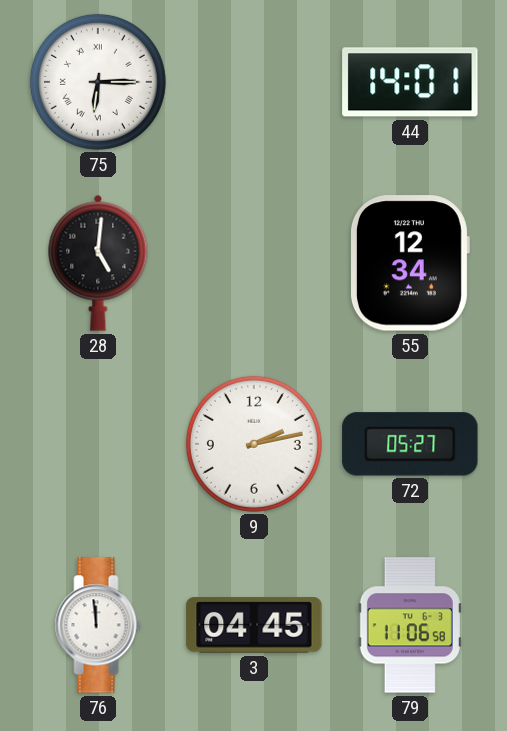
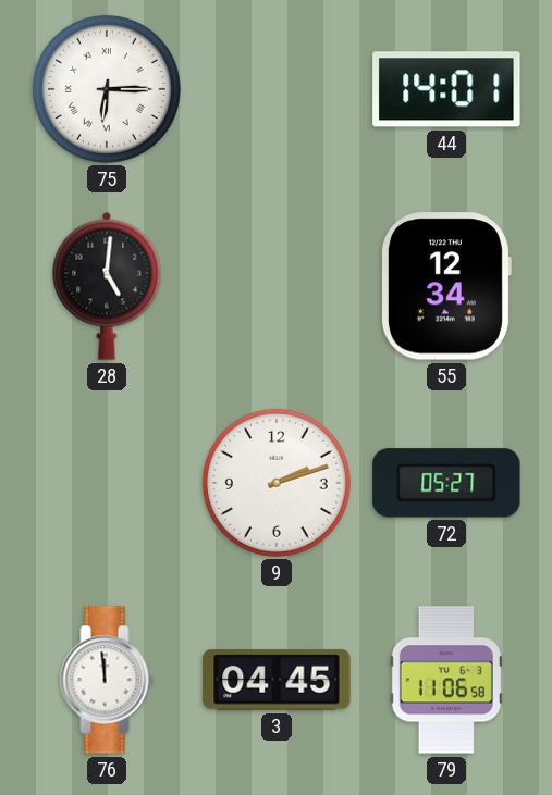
9: 2:13 -> 2:12
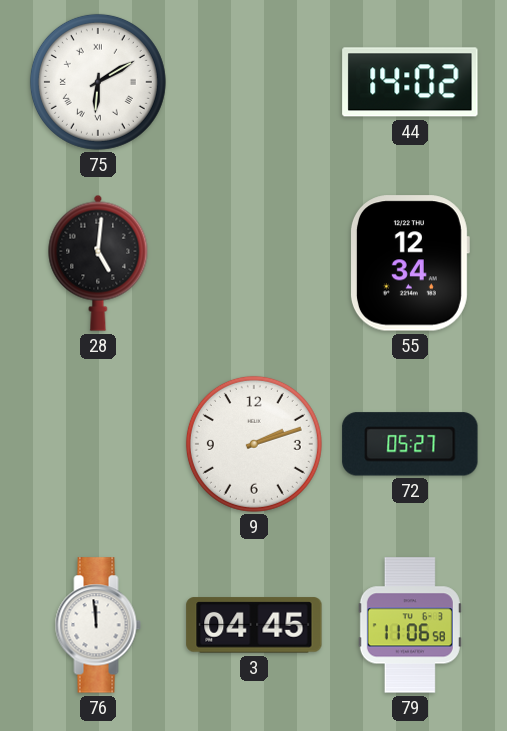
75: 6:15 -> 6:10
44: 14:01 -> 14:02
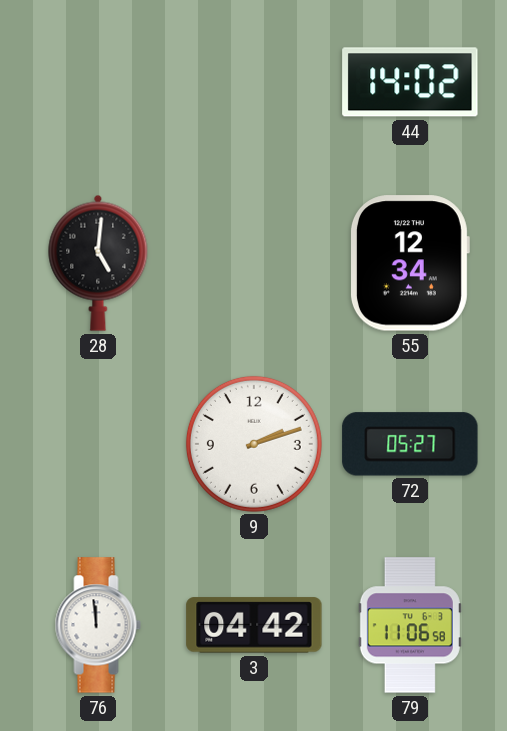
75: 6:10 -> none
3: 04:45 -> 04:42
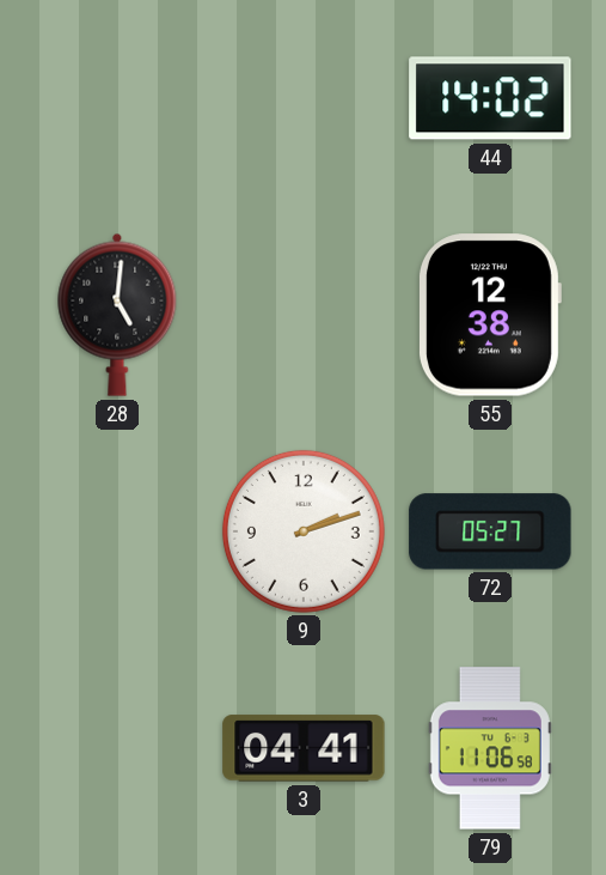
55: 12:34 -> 12:38
76: 11:59 -> none
3: 04:42 -> 04:41
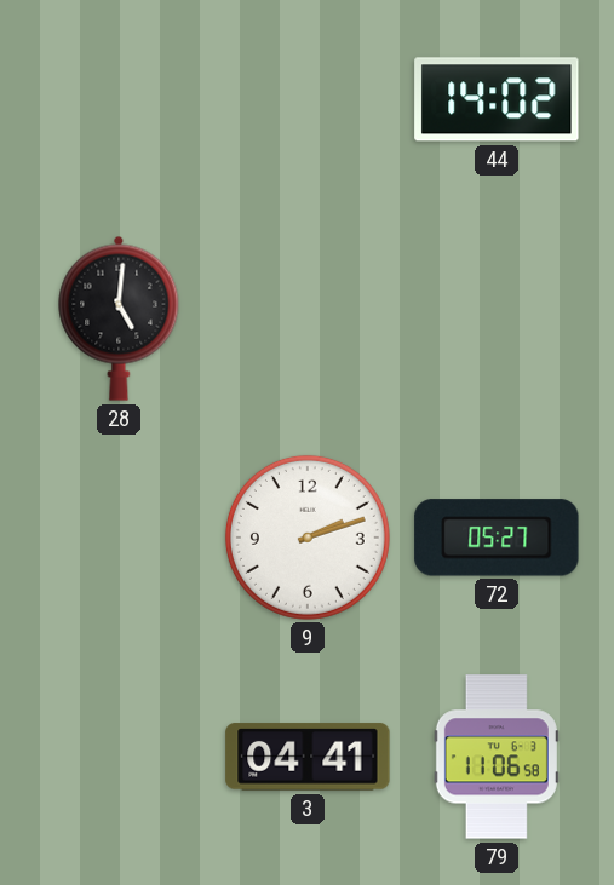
55: 12:38 -> none
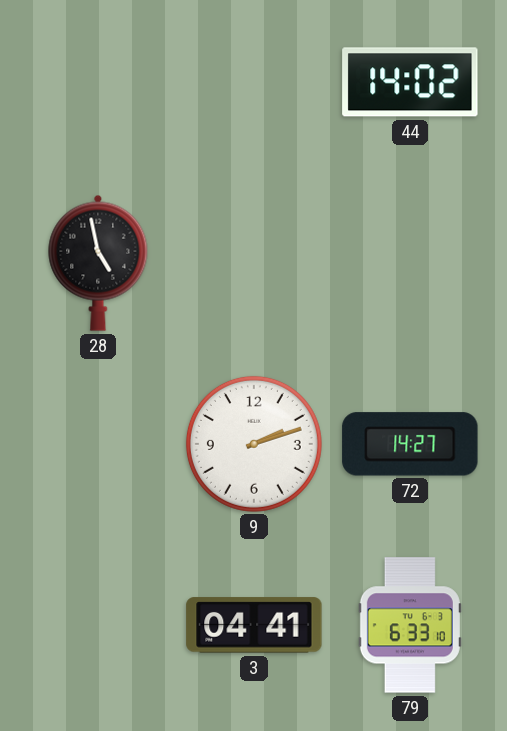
28: 5:01 -> 4:58
72: 05:27 -> 14:27
79: 11:06 -> 6:33
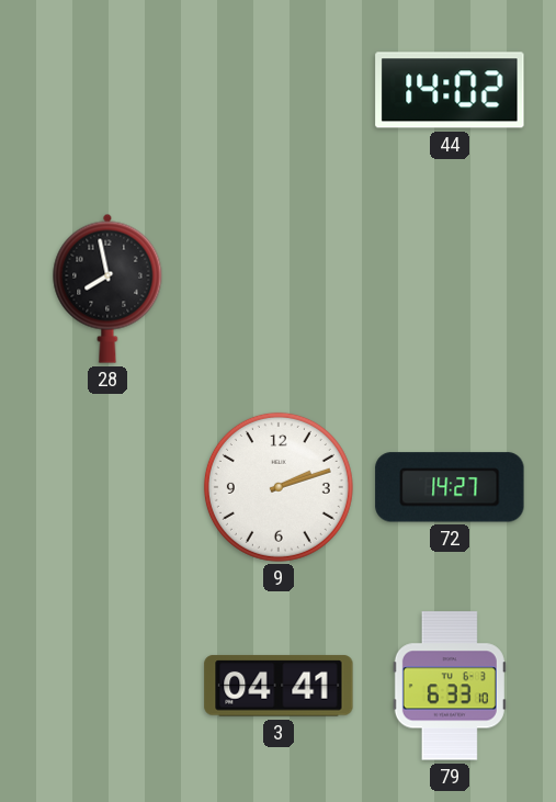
28: 4:58 -> 7:58
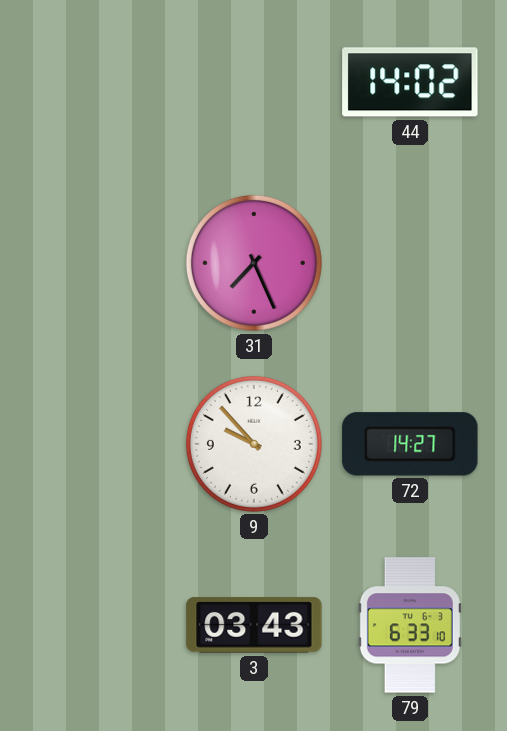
28: 7:58 -> none
31: none -> 7:26
9: 2:12 -> 9:53
3: 04:41 -> 03:43
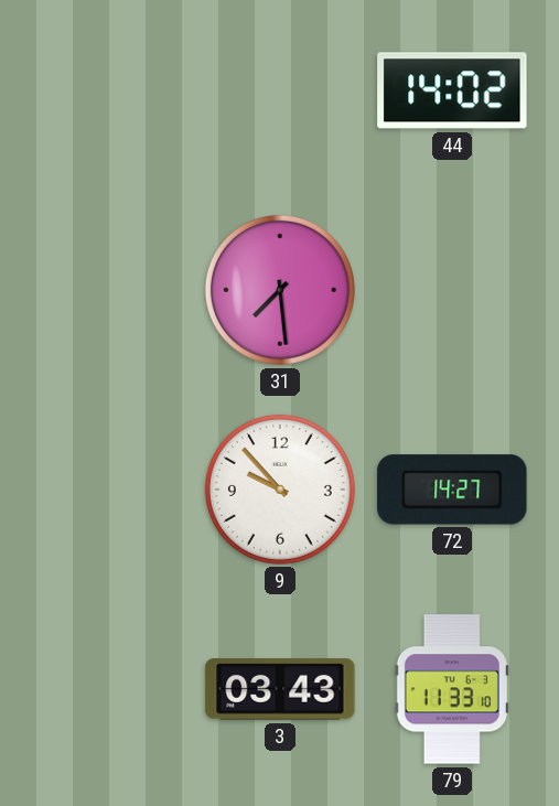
31: 7:26 -> 7:29
79: 6:33 -> 11:33
